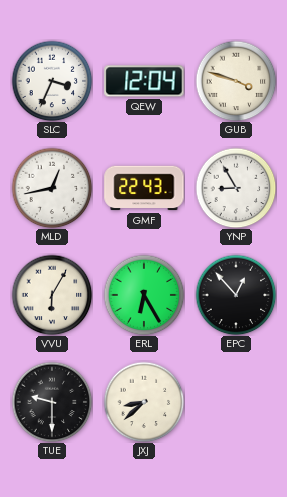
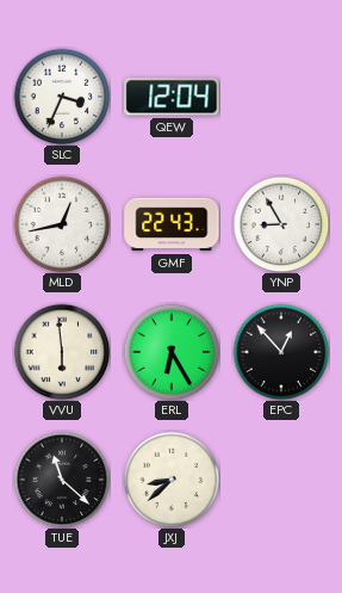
GUB: 3:48 -> none
VVU: 6:05 -> 5:59
TUE: 9:30 -> 11:22
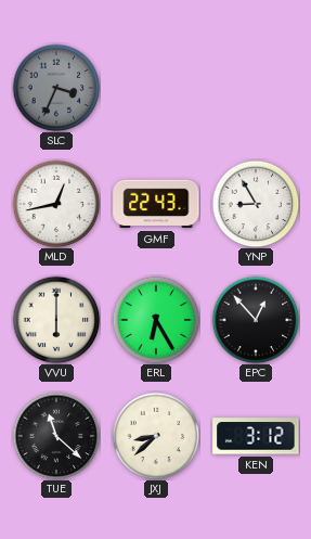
SLC dial: white -> grey
QEW: 12:04 -> none
VVU: 5:59 -> 6:00
KEN: none -> 3:12
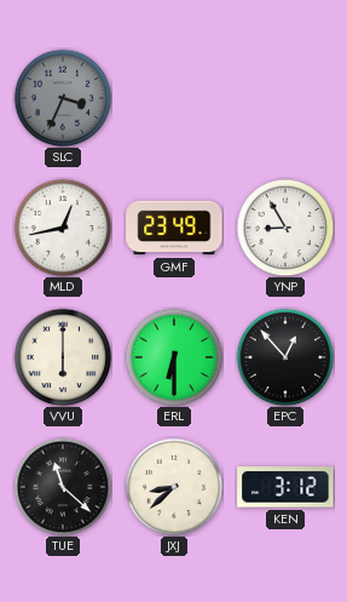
GMF: 22:43 -> 23:49
ERL: 6:25 -> 6:30
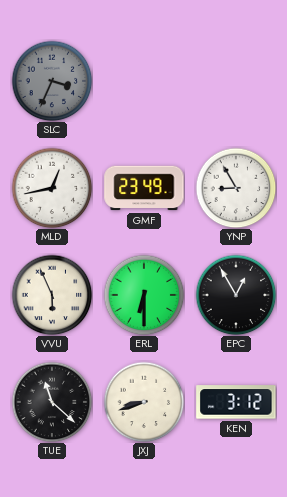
VVU: 6:00 -> 5:56
EPC: 12:53 -> 12:55
JXJ: 8:38 -> 8:42
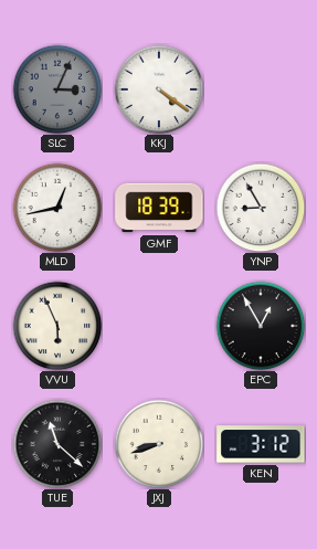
SLC: 3:34 -> 3:04
KKJ: none -> 4:21
GMF: 23:49 -> 18:39
ERL: 6:30 -> none
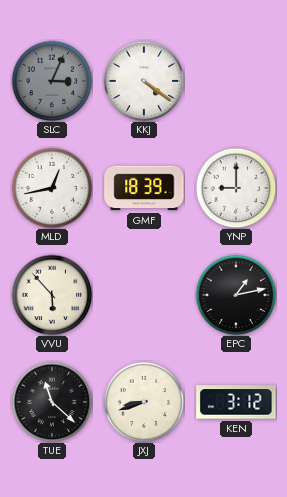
YNP: 8:55 -> 9:00
VVU: 5:56 -> 5:53
EPC: 12:55 -> 1:13
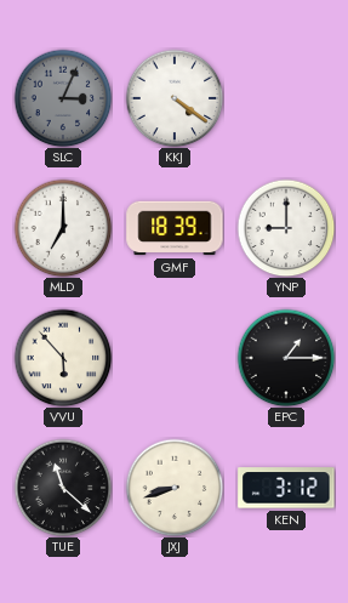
MLD: 12:43 -> 7:00
EPC: 1:13 -> 1:15
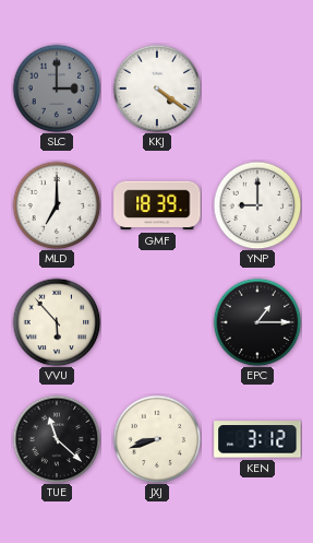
SLC: 3:04 -> 3:00
